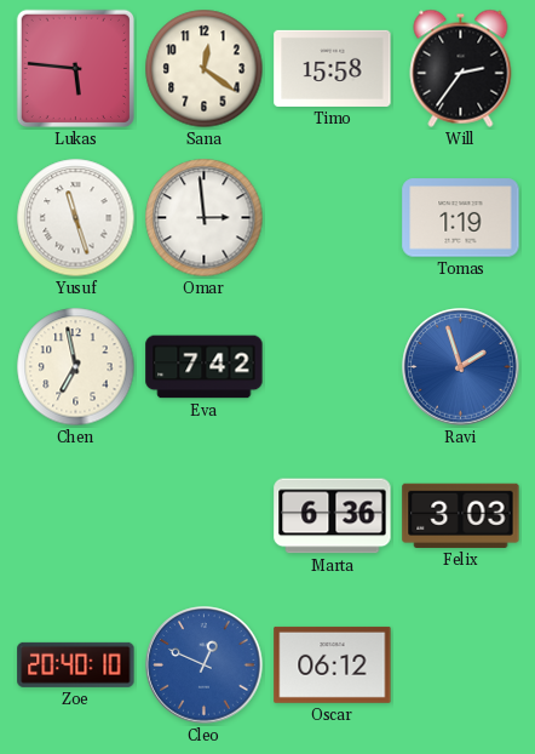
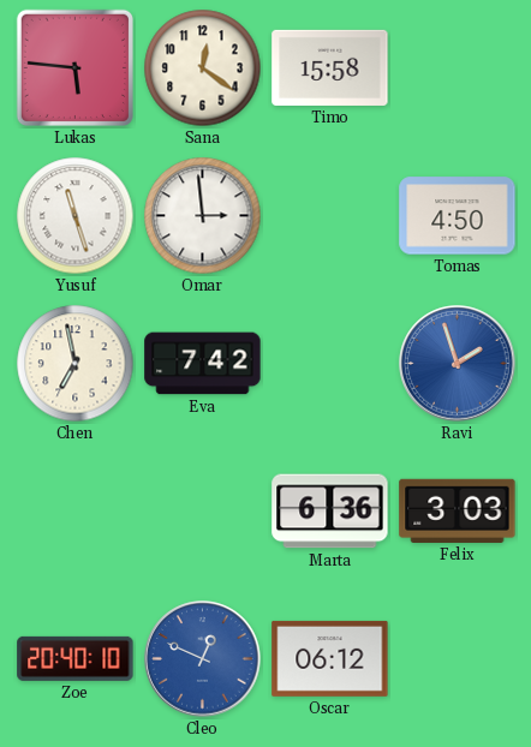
Will: 2:36 -> none
Tomas: 1:19 -> 4:50
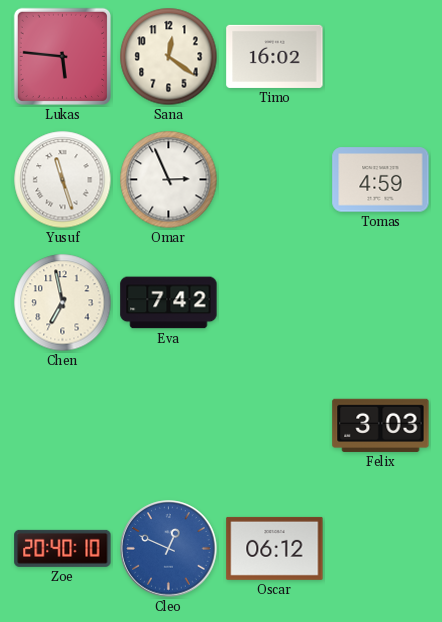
Timo: 15:58 -> 16:02
Omar: 2:59 -> 2:56
Tomas: 4:50 -> 4:59
Ravi: 1:57 -> none
Marta: 6:36 -> none
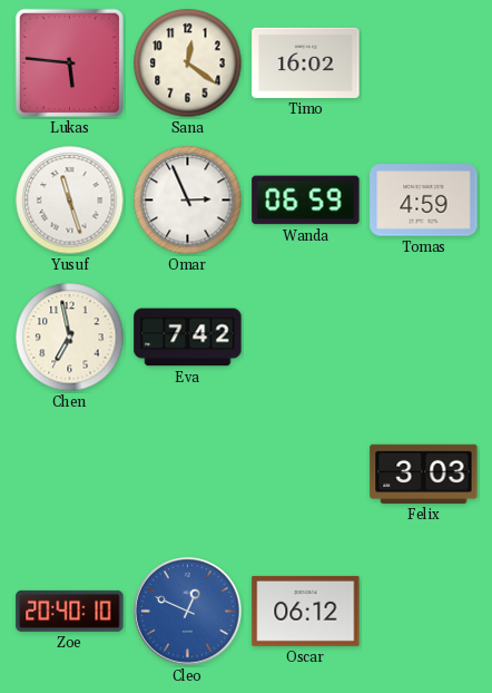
Wanda: none -> 06:59
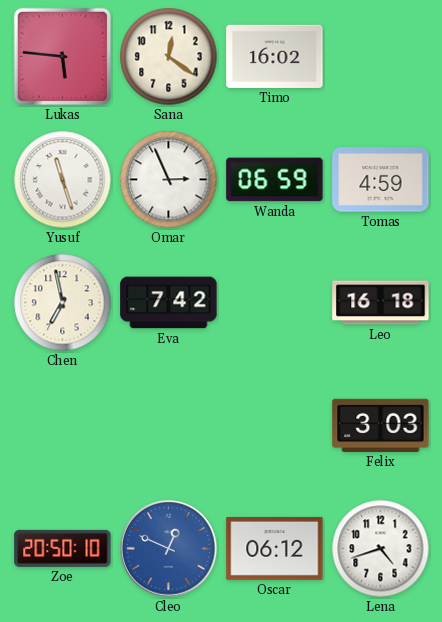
Leo: none -> 16:18
Zoe: 20:40 -> 20:50
Lena: none -> 4:42
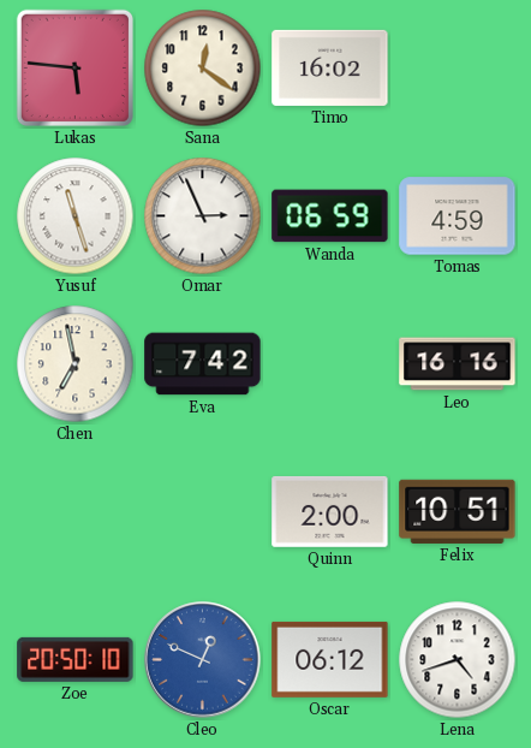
Leo: 16:18 -> 16:16
Quinn: none -> 2:00
Felix: 3:03 -> 10:51
